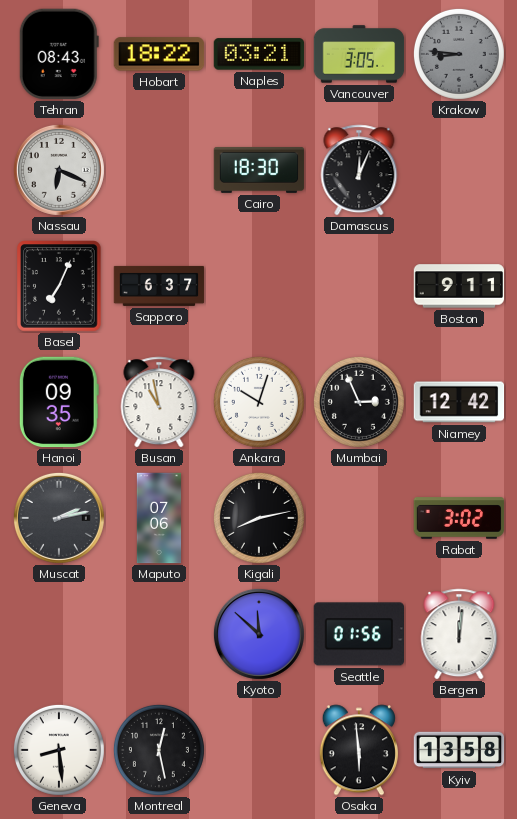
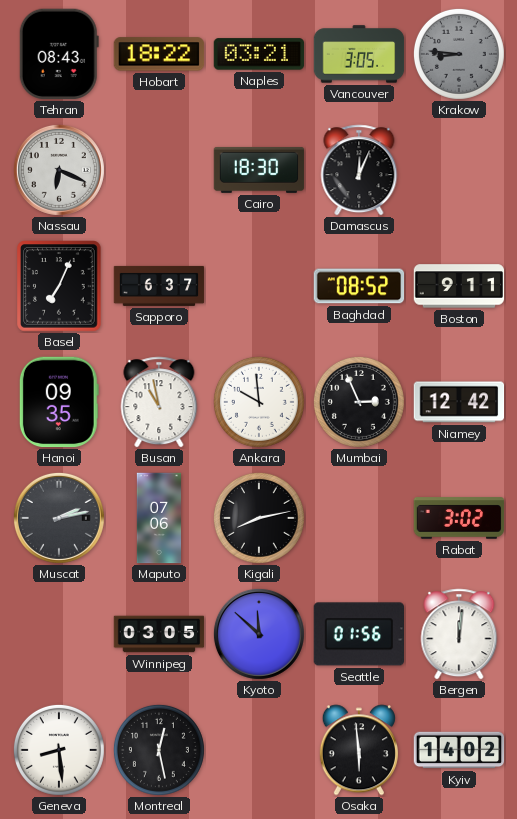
Baghdad: none -> 08:52
Ankara: 10:03 -> 9:59
Winnipeg: none -> 03:05
Kyiv: 13:58 -> 14:02
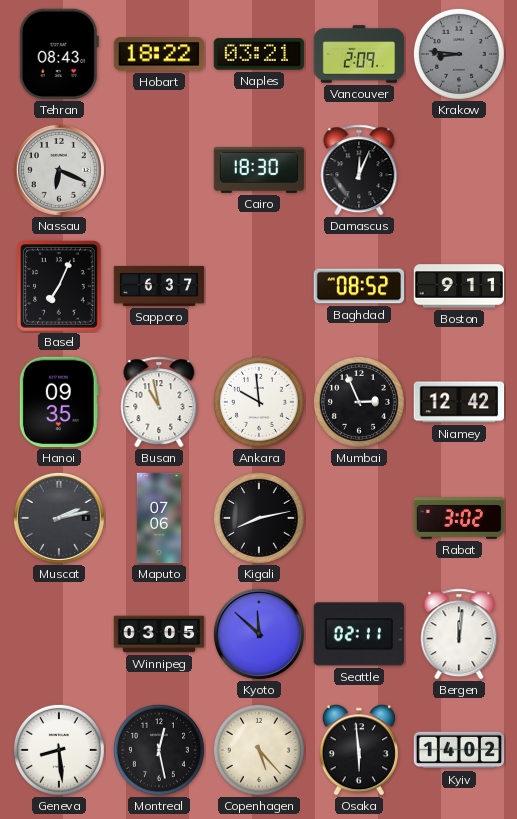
Vancouver: 3:05 -> 2:09
Seattle: 01:56 -> 02:11
Copenhagen: none -> 5:23
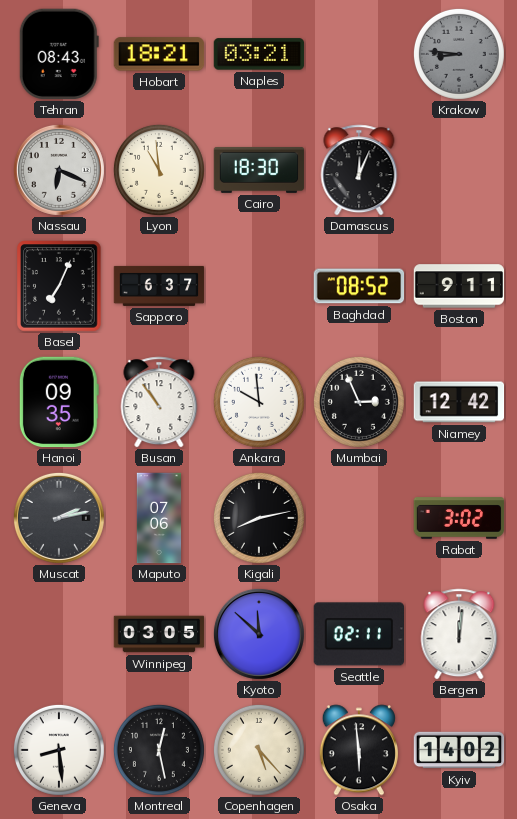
Hobart: 18:22 -> 18:21
Vancouver: 2:09 -> none
Lyon: none -> 10:59
Busan: 10:58 -> 10:54
